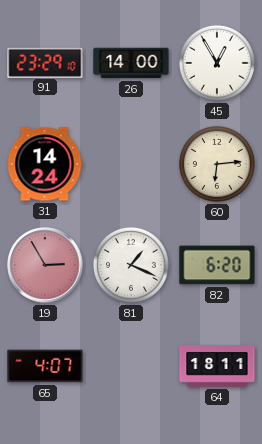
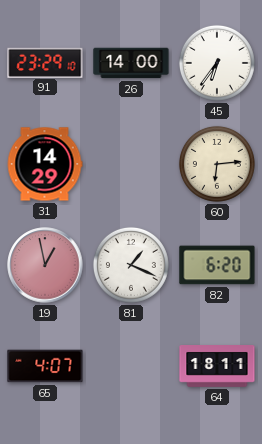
45: 12:55 -> 6:36
31: 14:24 -> 14:29
19: 2:55 -> 12:58
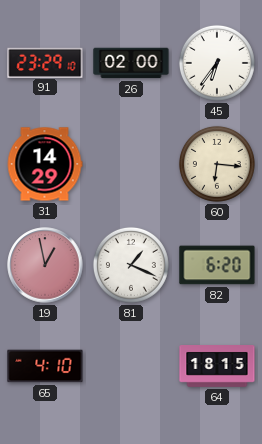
26: 14:00 -> 02:00
60: 6:14 -> 6:16
65: 4:07 -> 4:10
64: 18:11 -> 18:15
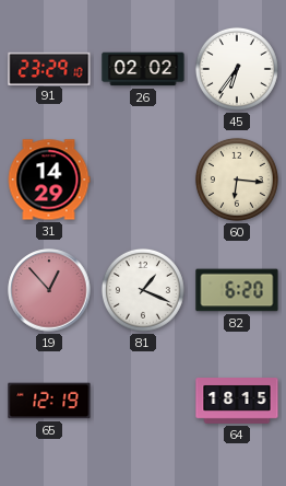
26: 02:00 -> 02:02
19: 12:58 -> 12:53
65: 4:10 -> 12:19
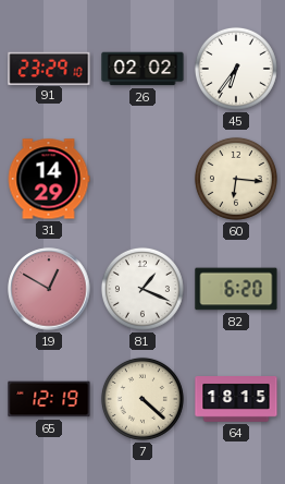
19: 12:53 -> 12:50
7: none -> 4:22
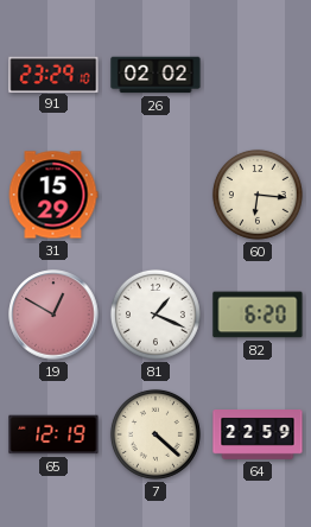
45: 6:36 -> none
31: 14:29 -> 15:29
64: 18:15 -> 22:59
